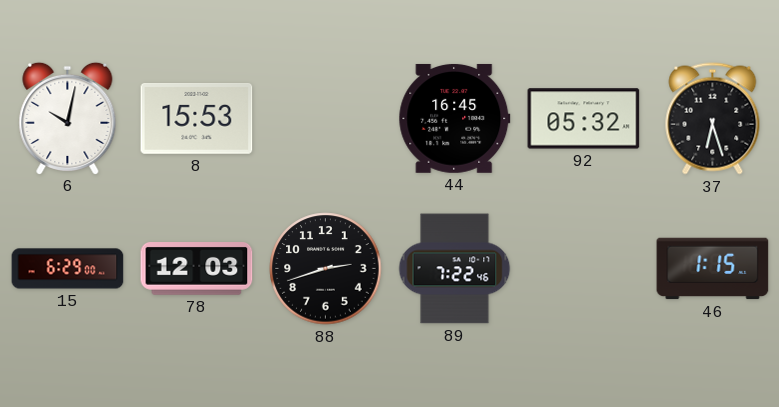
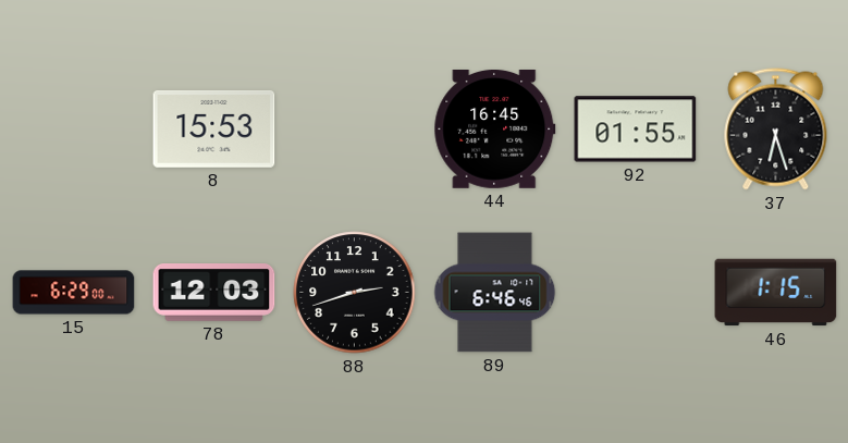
6: 10:02 -> none
92: 05:32 -> 01:55
89: 7:22 -> 6:46
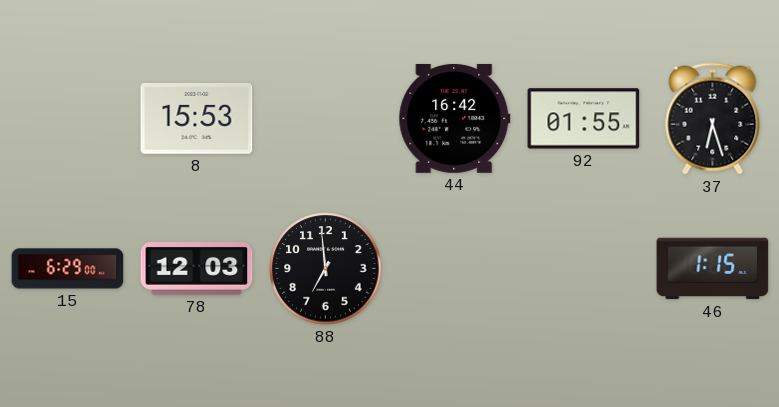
44: 16:45 -> 16:42
88: 2:42 -> 6:59
89: 6:46 -> none
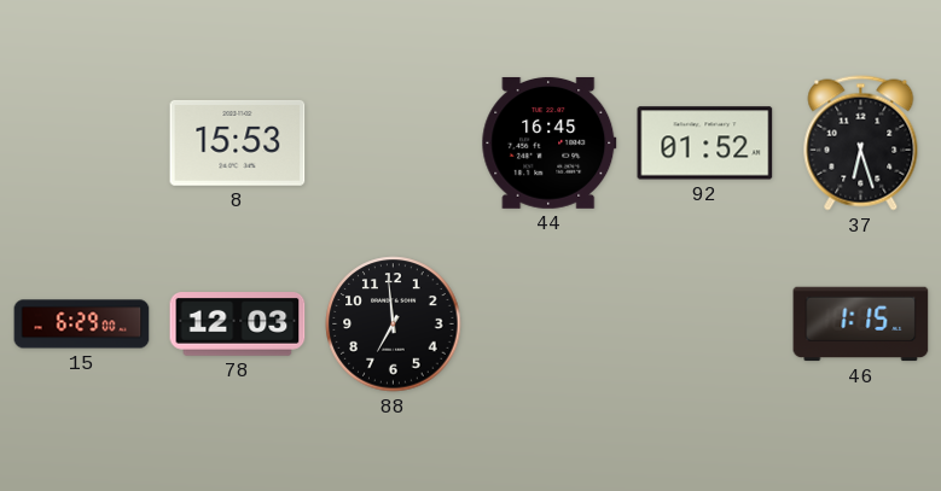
44: 16:42 -> 16:45
92: 01:55 -> 01:52
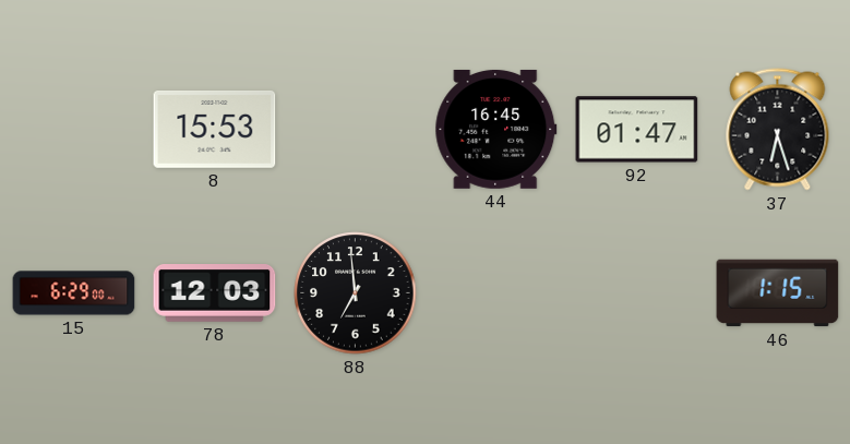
92: 01:52 -> 01:47
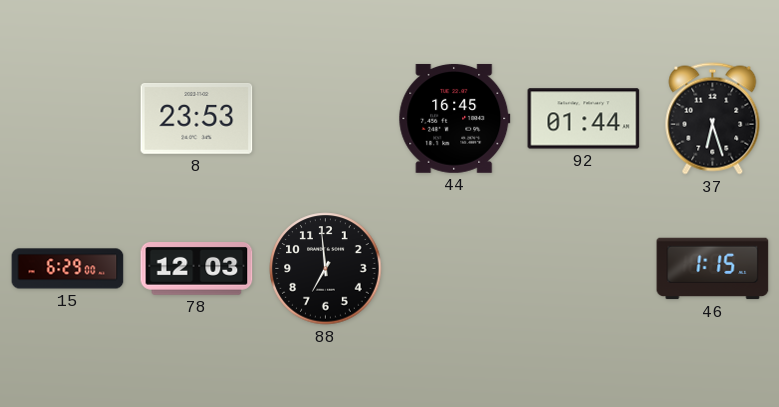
8: 15:53 -> 23:53
92: 01:47 -> 01:44
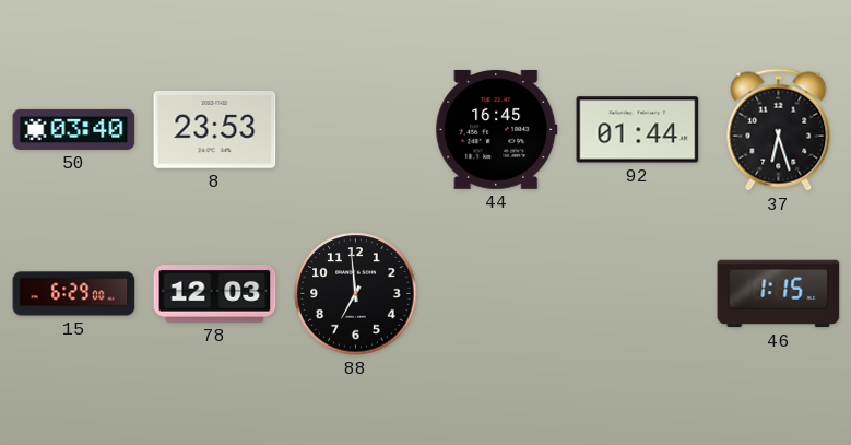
50: none -> 03:40
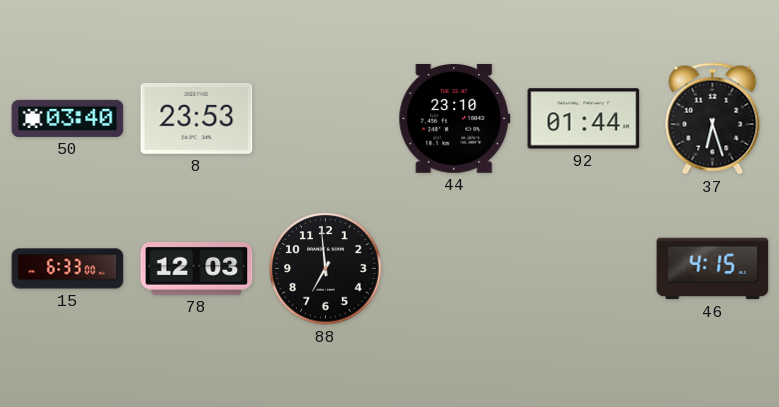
44: 16:45 -> 23:10
15: 6:29 -> 6:33
46: 1:15 -> 4:15
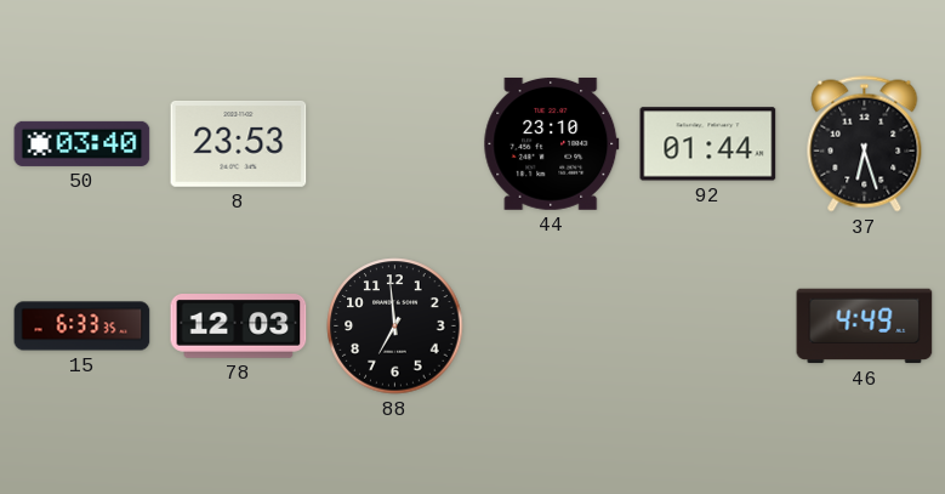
15: 6:33:00 -> 6:33:35
46: 4:15 -> 4:49
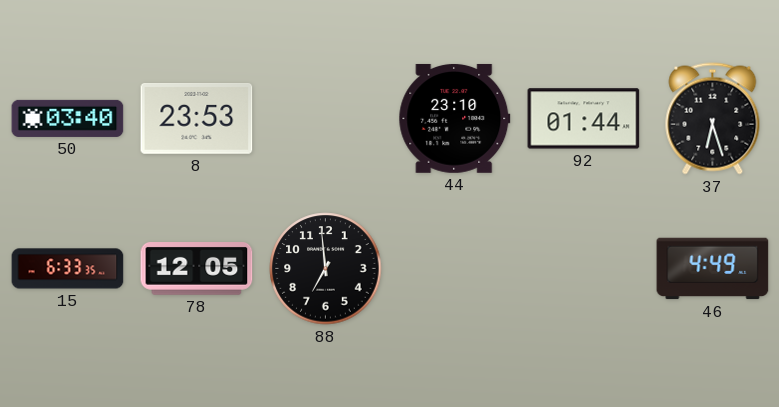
78: 12:03 -> 12:05
